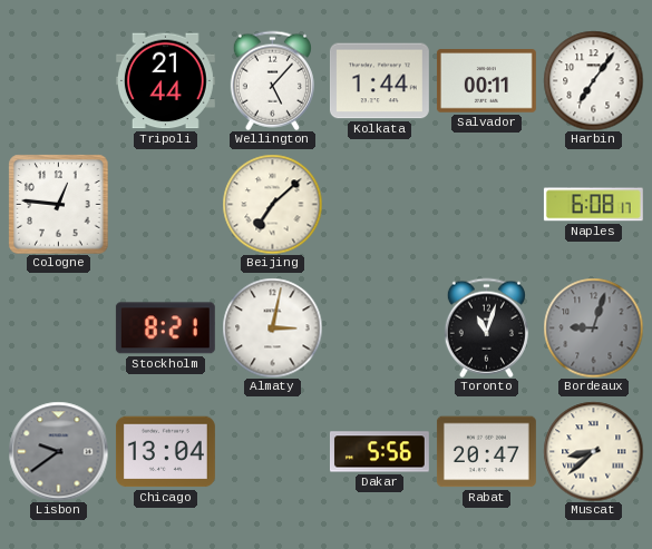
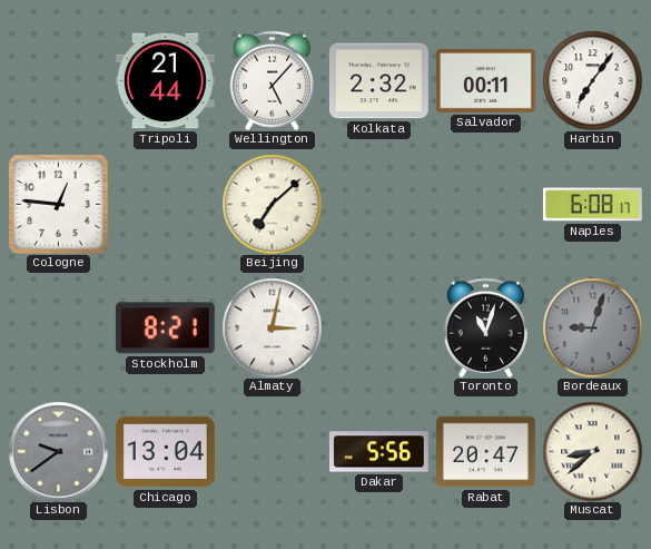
Kolkata: 1:44 -> 2:32
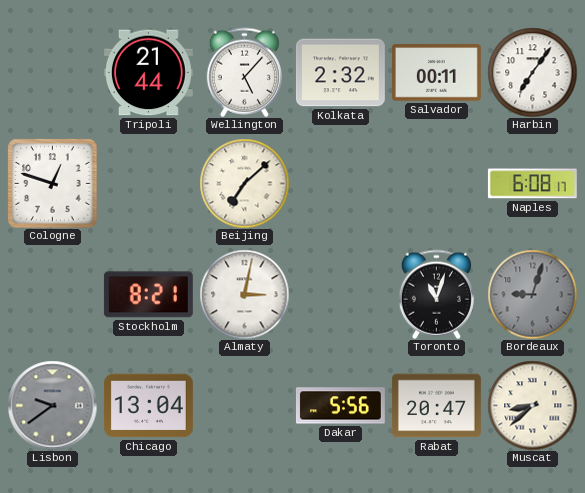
Cologne: 12:46 -> 12:48
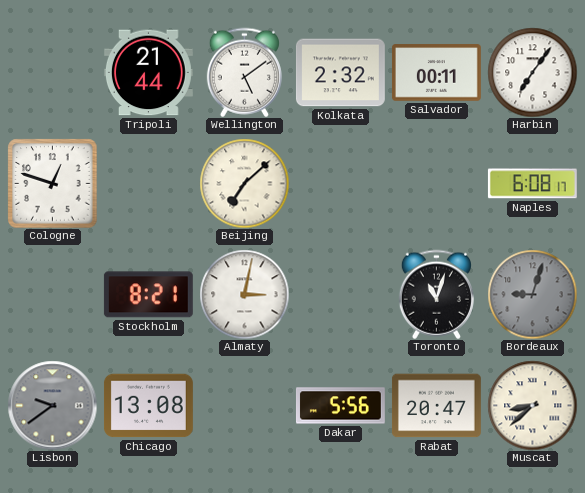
Wellington: 5:07 -> 5:09
Chicago: 13:04 -> 13:08
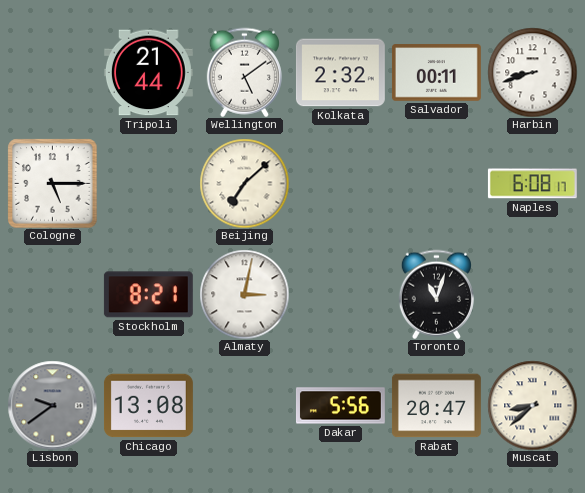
Harbin: 7:06 -> 8:42
Cologne: 12:48 -> 5:15
Bordeaux: 9:03 -> none
